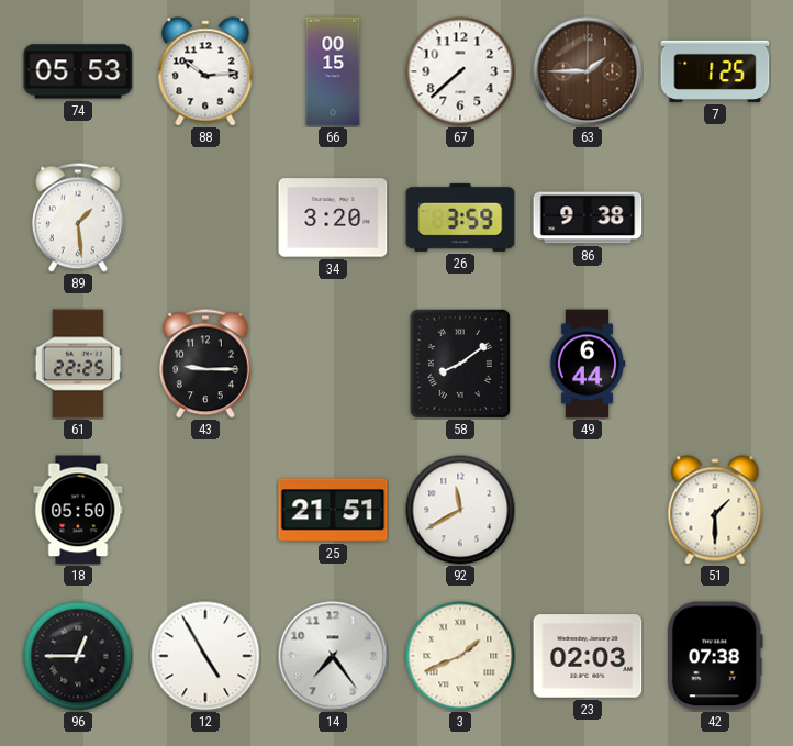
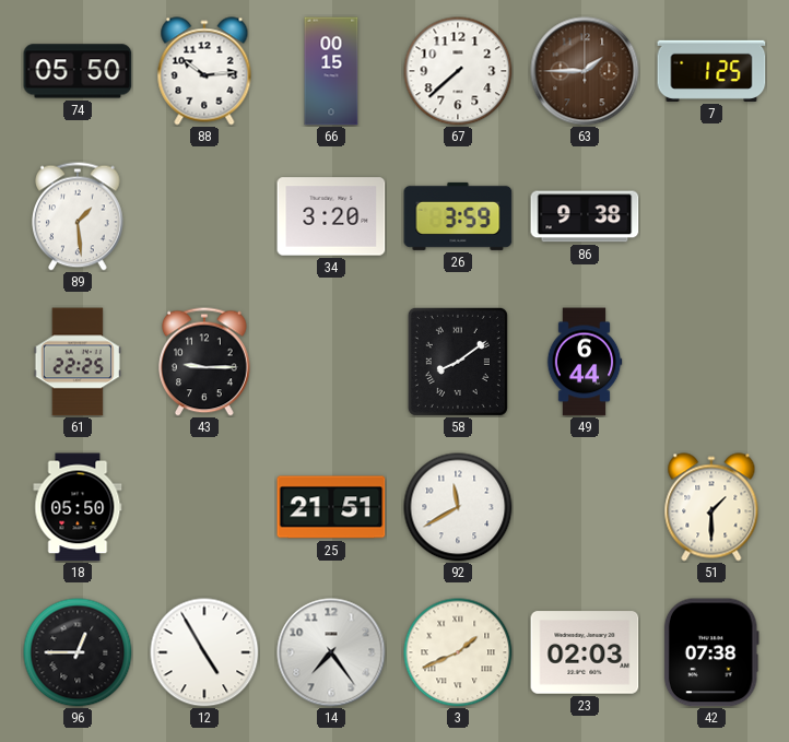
74: 05:53 -> 05:50
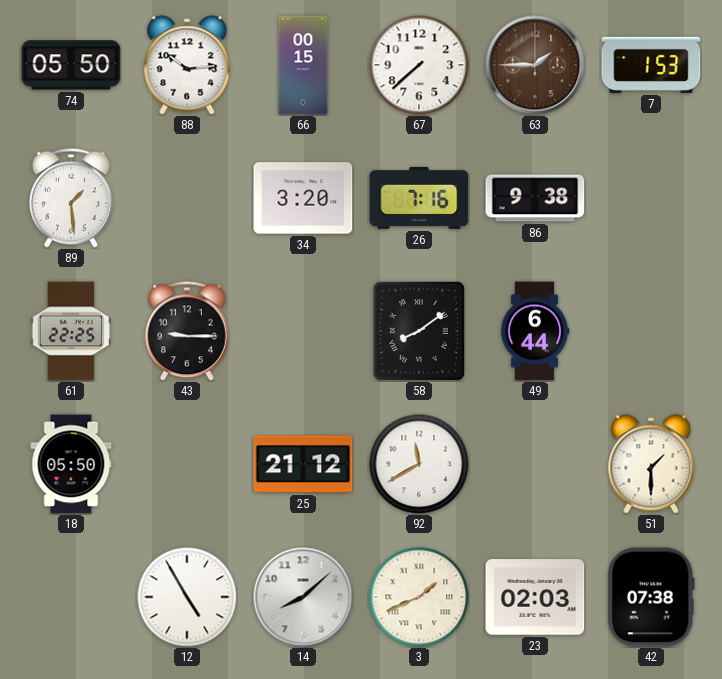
7: 1:25 -> 1:53
26: 3:59 -> 7:16
25: 21:51 -> 21:12
96: 12:45 -> none
14: 7:24 -> 8:08
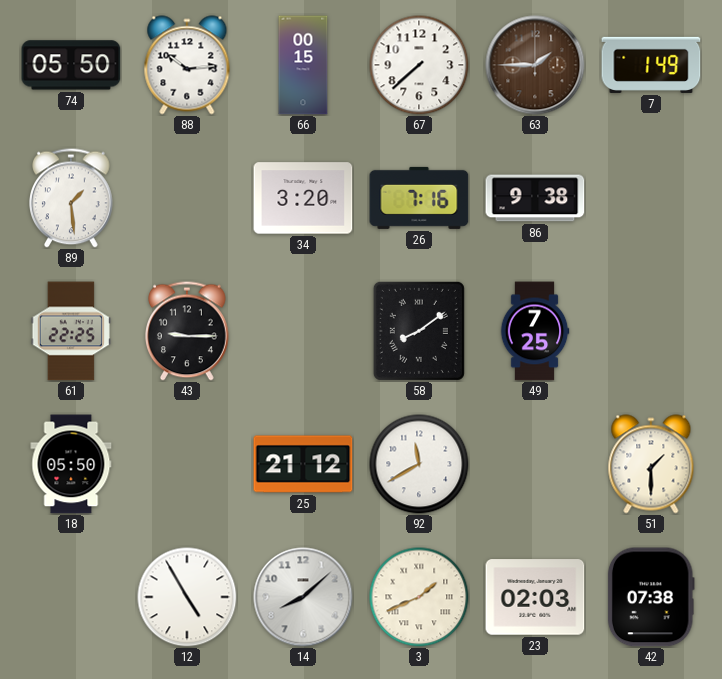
7: 1:53 -> 1:49
49: 6:44 -> 7:25
